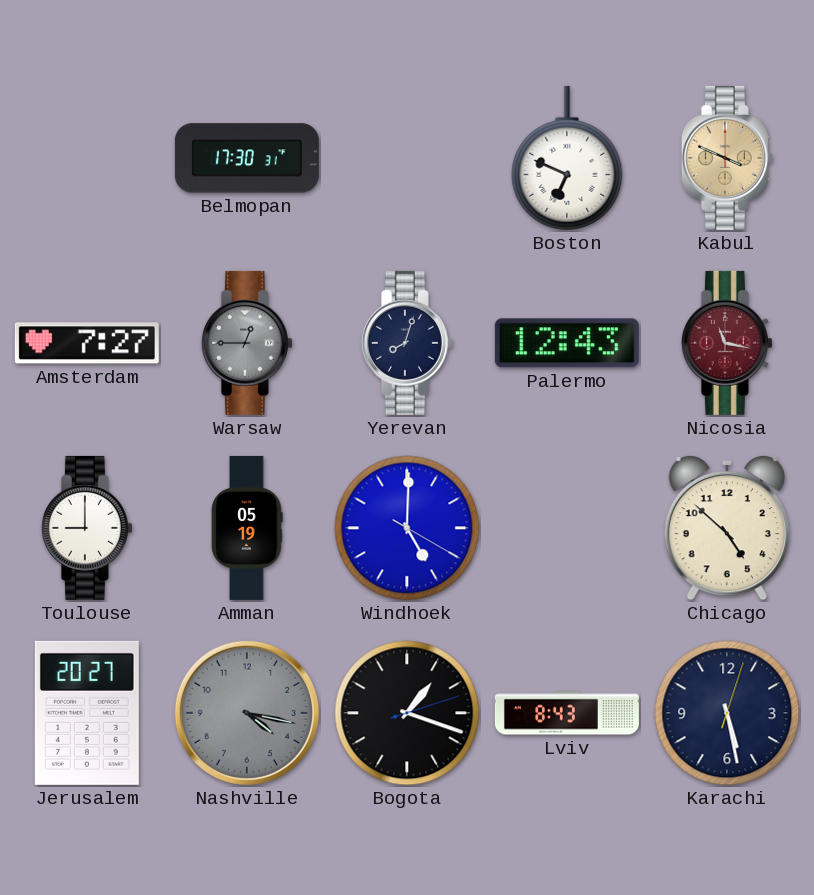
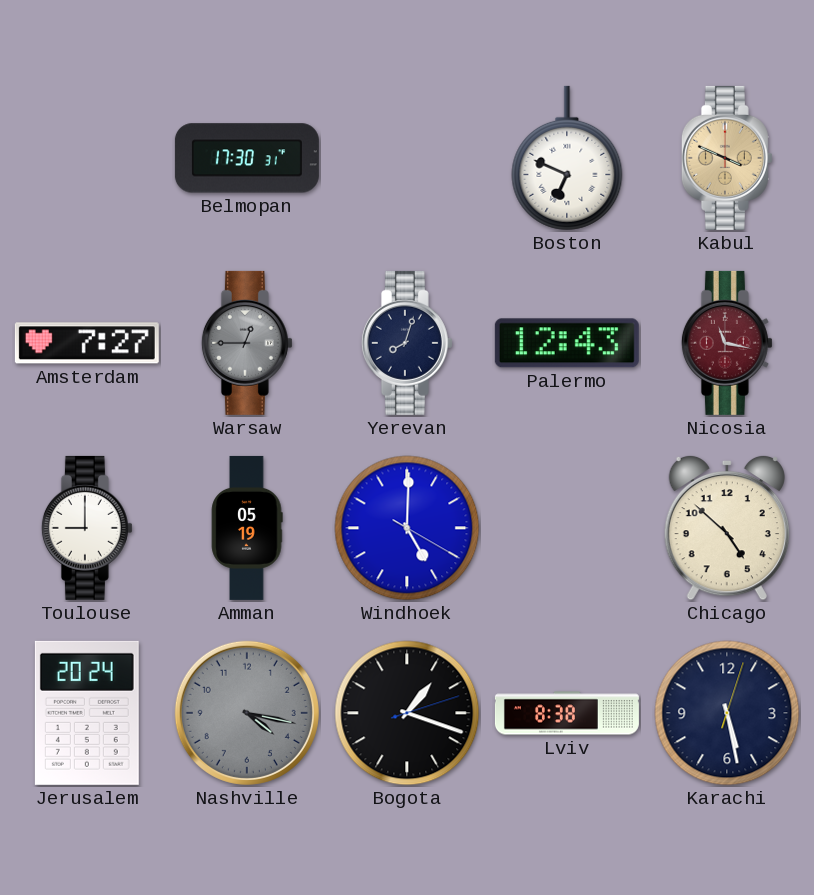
Jerusalem: 20:27 -> 20:24
Lviv: 8:43 -> 8:38
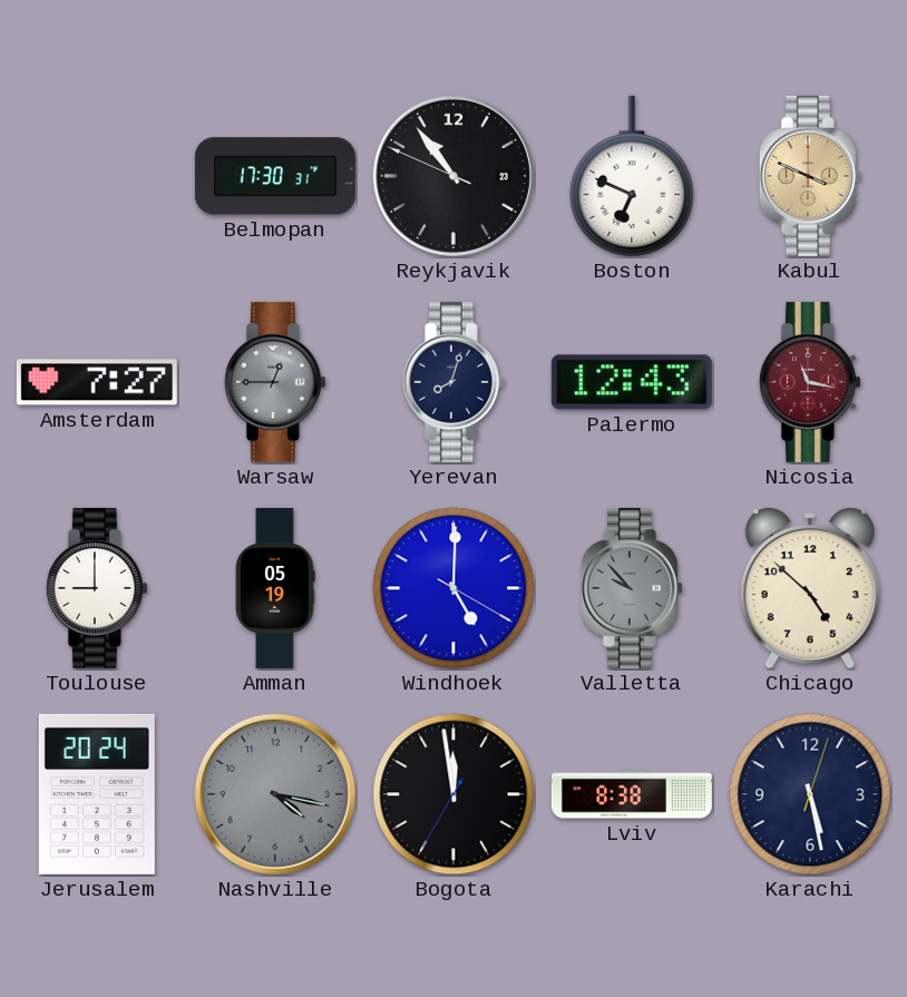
Reykjavik: none -> 10:53
Valletta: none -> 9:53
Bogota: 1:18 -> 11:58
